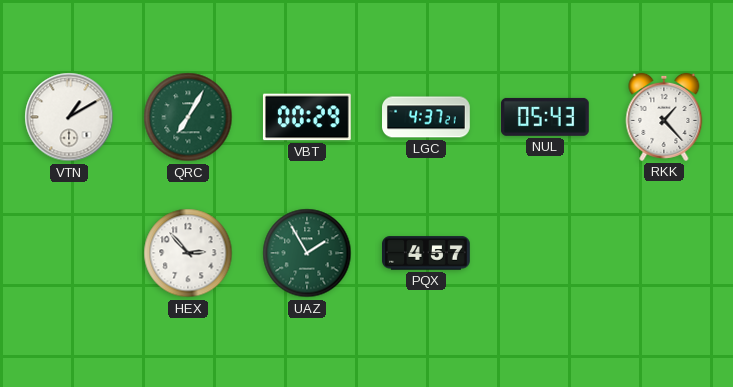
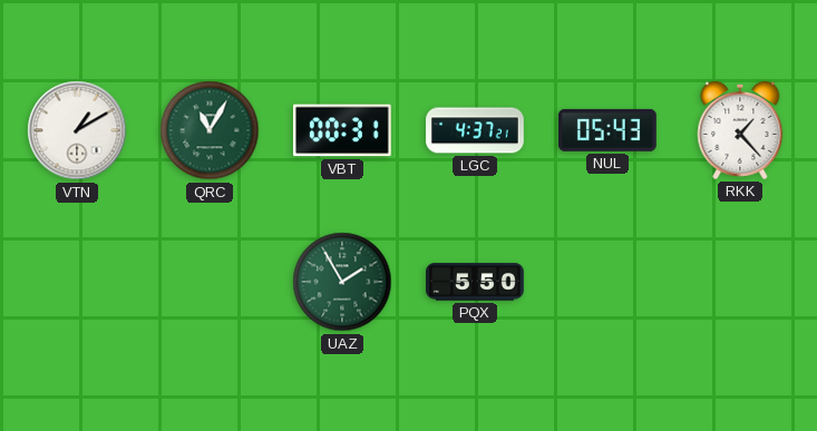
QRC: 7:05 -> 11:05
VBT: 00:29 -> 00:31
HEX: 2:53 -> none
PQX: 4:57 -> 5:50
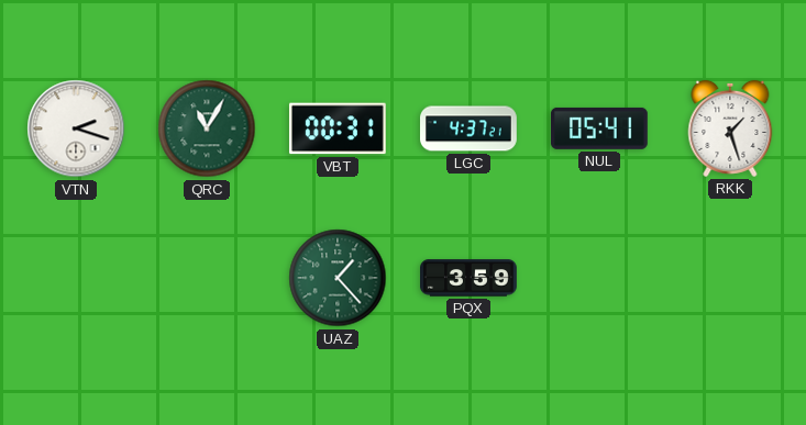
VTN: 1:10 -> 2:18
NUL: 05:43 -> 05:41
RKK: 1:23 -> 1:27
UAZ: 1:55 -> 1:23
PQX: 5:50 -> 3:59
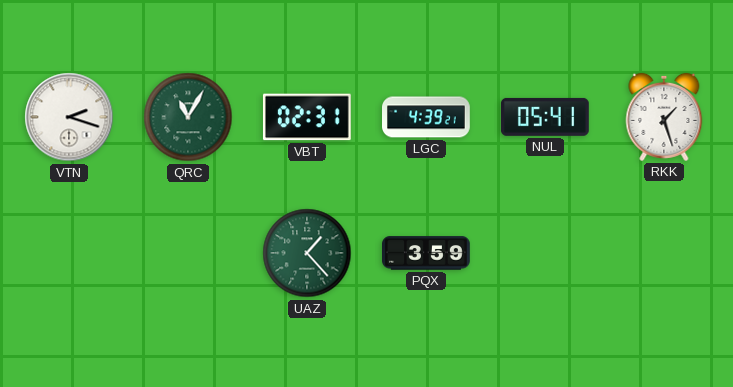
VBT: 00:31 -> 02:31
LGC: 4:37 -> 4:39
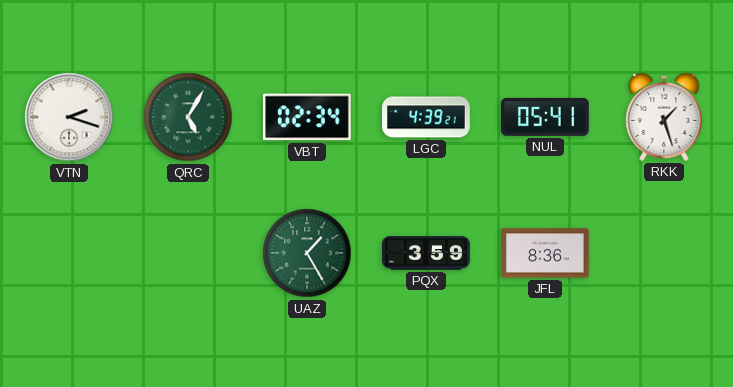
QRC: 11:05 -> 5:05
VBT: 02:31 -> 02:34
UAZ: 1:23 -> 1:25
JFL: none -> 8:36
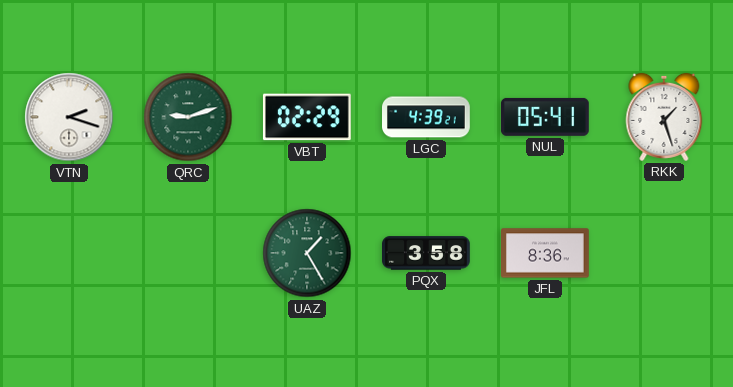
QRC: 5:05 -> 9:12
VBT: 02:34 -> 02:29
PQX: 3:59 -> 3:58
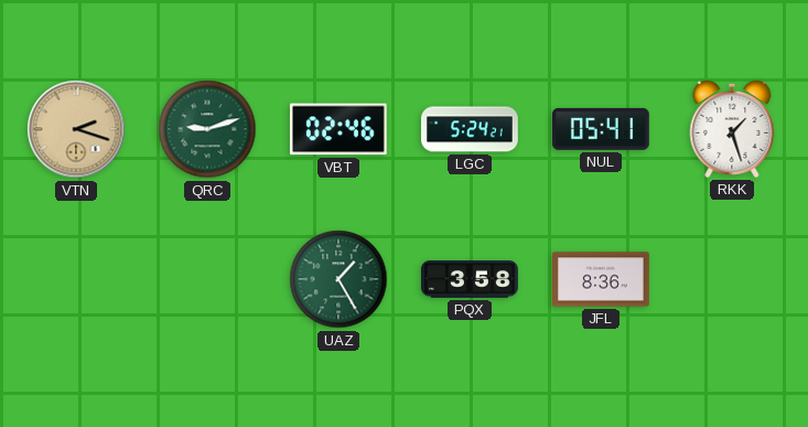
VTN dial: white -> champagne
VBT: 02:29 -> 02:46
LGC: 4:39 -> 5:24
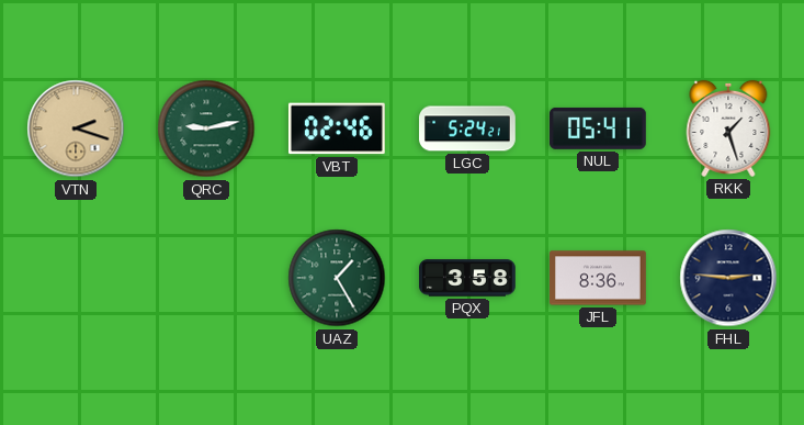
QRC: 9:12 -> 9:13
FHL: none -> 2:46
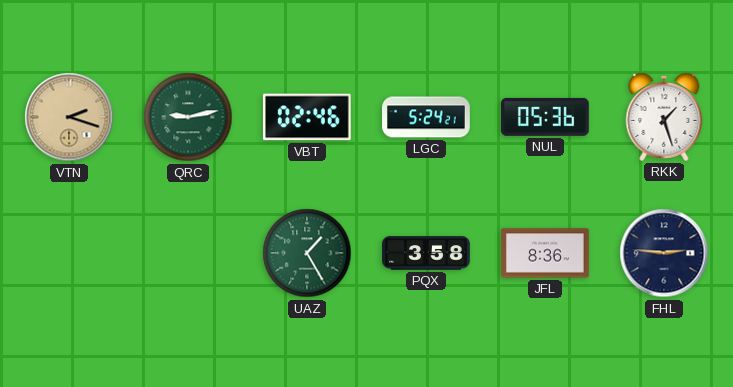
NUL: 05:41 -> 05:36
